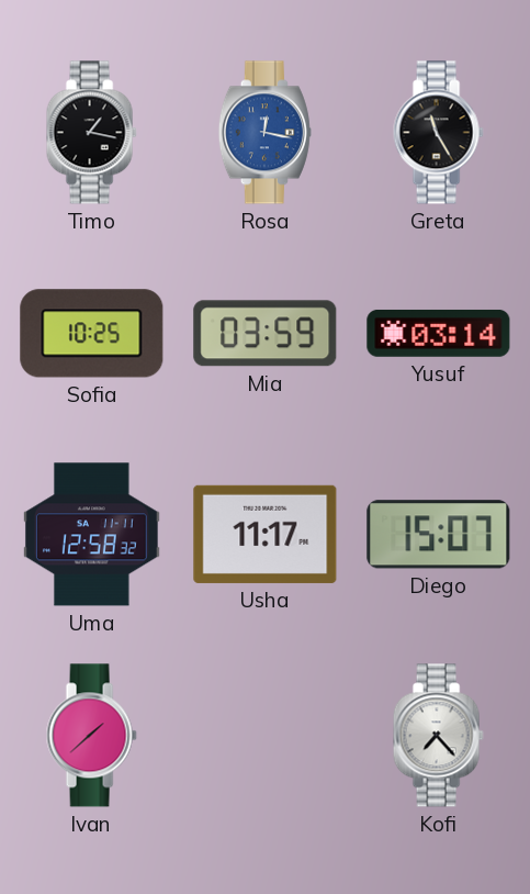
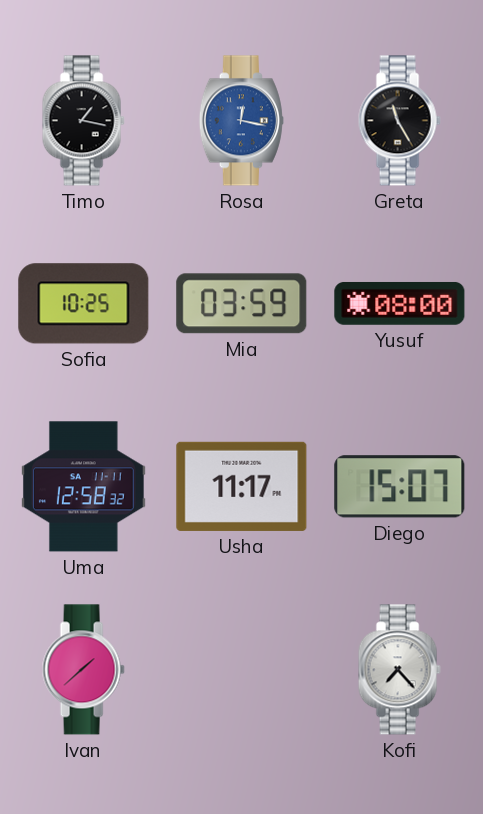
Yusuf: 03:14 -> 08:00
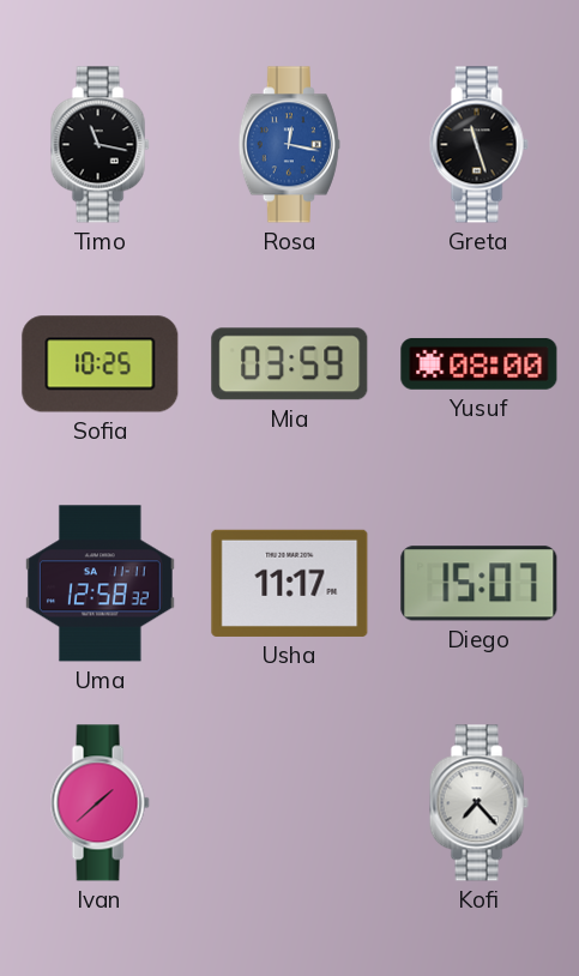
Timo: 1:17 -> 11:17
Greta: 11:25 -> 11:27
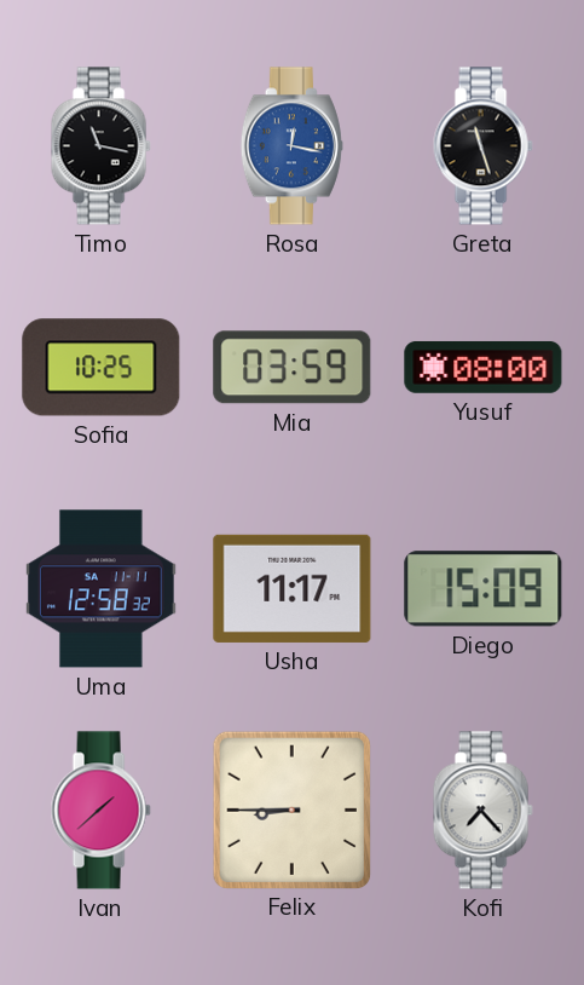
Diego: 15:07 -> 15:09
Felix: none -> 8:45
